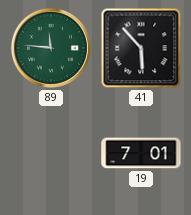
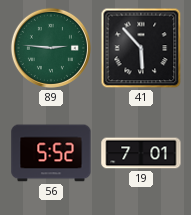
89: 11:46 -> 2:46
56: none -> 5:52
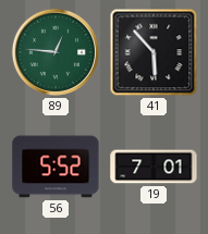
89: 2:46 -> 12:46
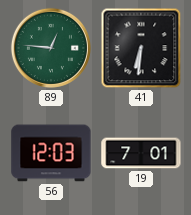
41: 5:53 -> 6:31
56: 5:52 -> 12:03
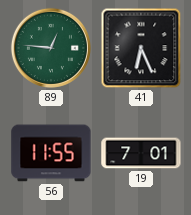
41: 6:31 -> 6:26
56: 12:03 -> 11:55
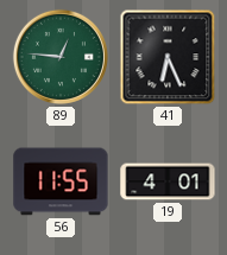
19: 7:01 -> 4:01
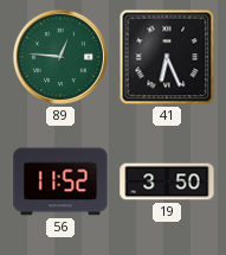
56: 11:55 -> 11:52
19: 4:01 -> 3:50
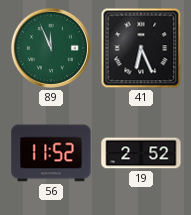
89: 12:46 -> 11:56
19: 3:50 -> 2:52
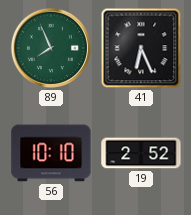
89: 11:56 -> 7:56
56: 11:52 -> 10:10
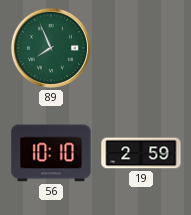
41: 6:26 -> none
19: 2:52 -> 2:59
